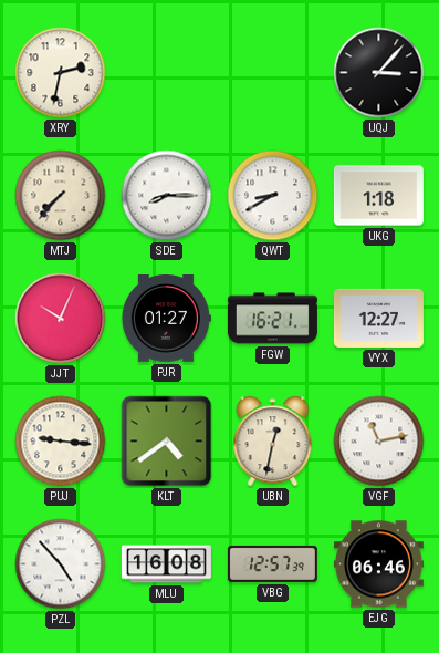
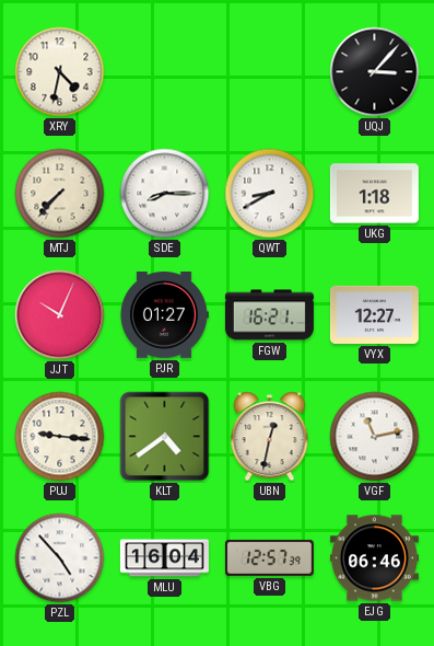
XRY: 2:32 -> 4:32
MLU: 16:08 -> 16:04
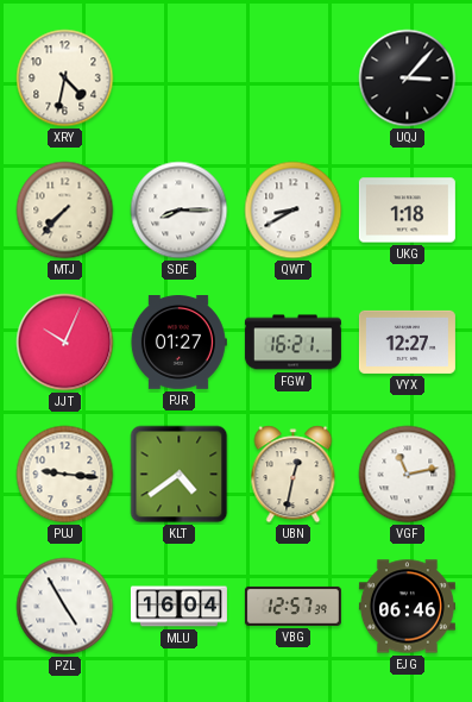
PZL: 4:53 -> 4:55
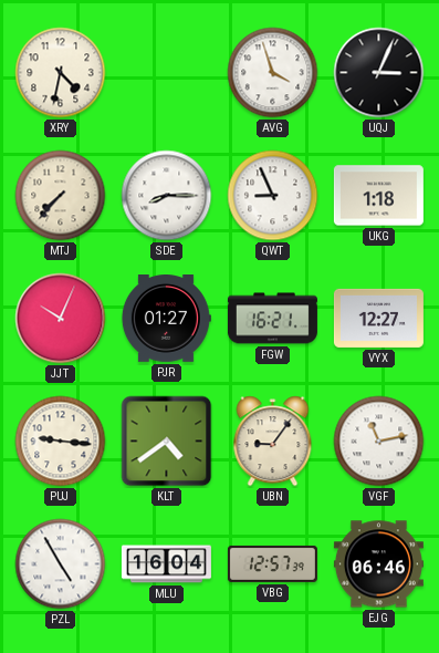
AVG: none -> 3:57
UQJ: 3:07 -> 3:04
QWT: 8:40 -> 8:56
UBN: 12:32 -> 9:06
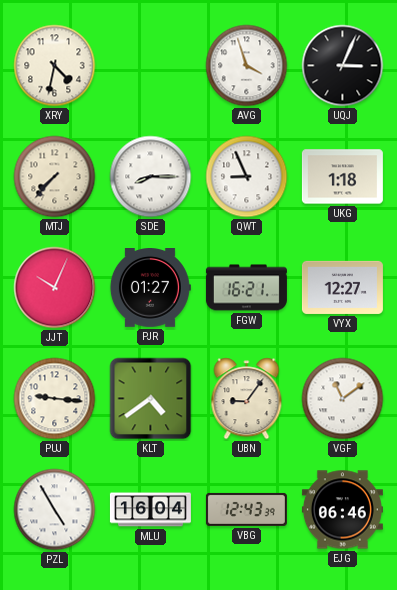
VGF: 11:13 -> 11:09
VBG: 12:57 -> 12:43
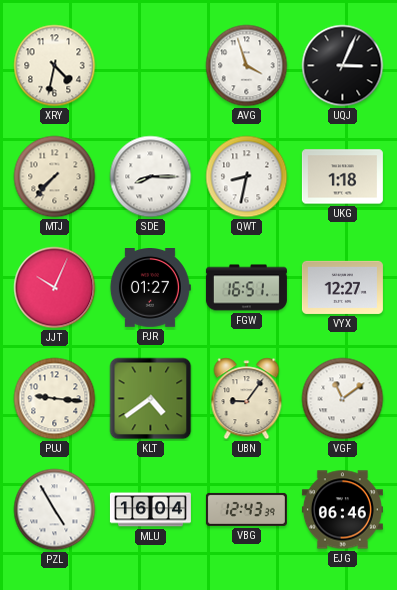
QWT: 8:56 -> 8:32
FGW: 16:21 -> 16:51
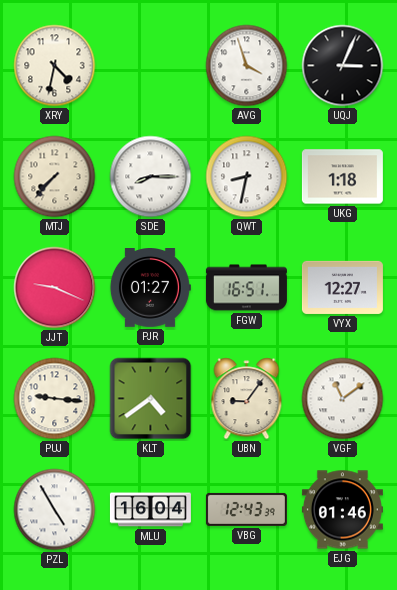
JJT: 10:04 -> 9:19
EJG: 06:46 -> 01:46
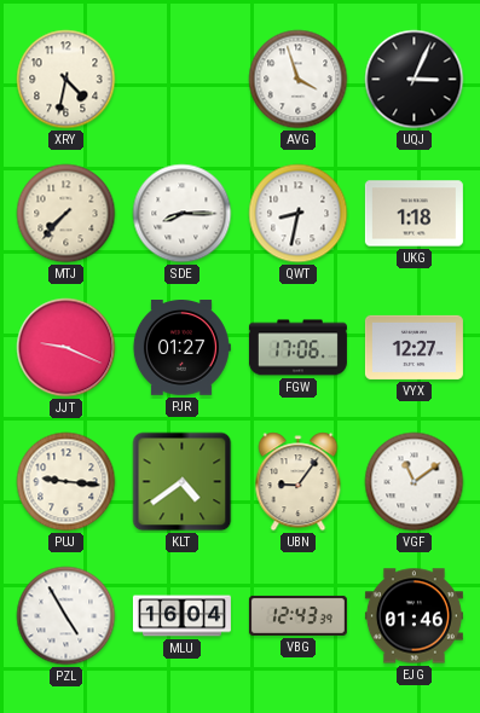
FGW: 16:51 -> 17:06
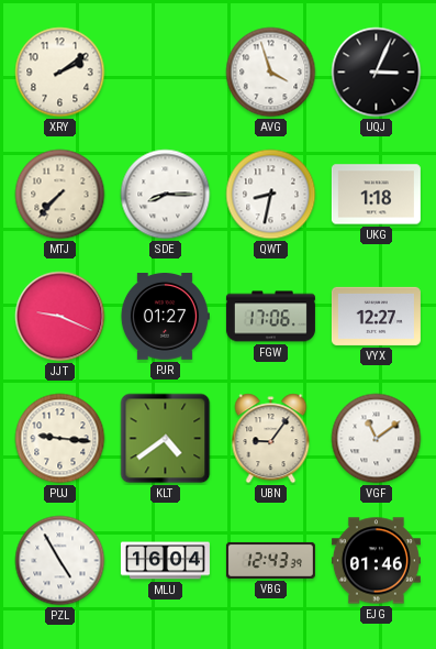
XRY: 4:32 -> 2:09
